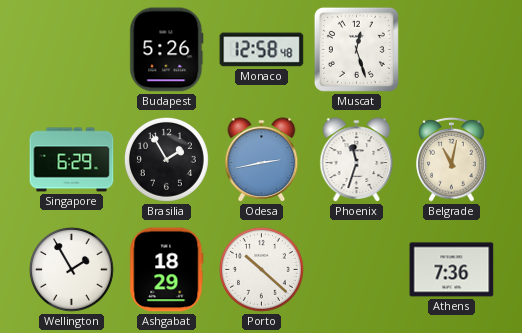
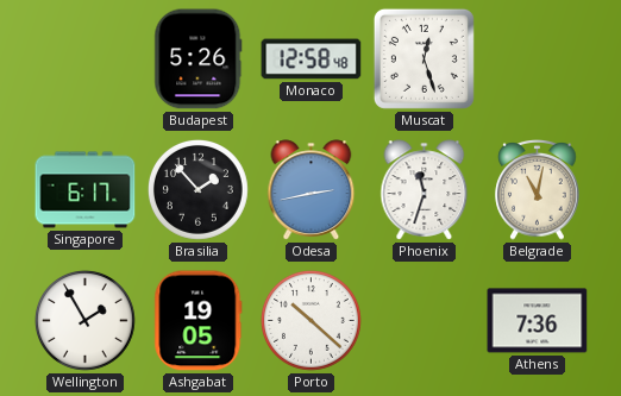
Singapore: 6:29 -> 6:17
Brasilia: 1:55 -> 1:53
Ashgabat: 18:29 -> 19:05
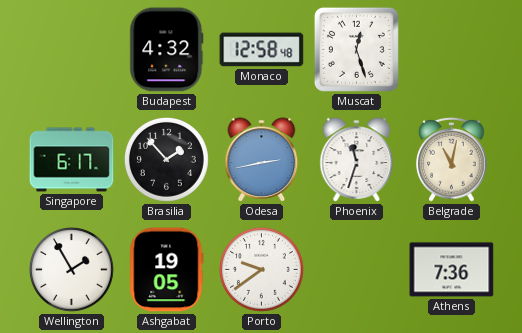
Budapest: 5:26 -> 4:32
Porto: 10:22 -> 9:39
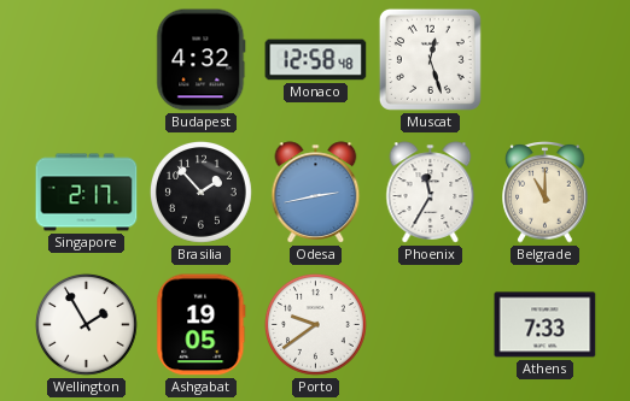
Singapore: 6:17 -> 2:17
Phoenix: 11:33 -> 11:35
Belgrade: 11:02 -> 11:00
Athens: 7:36 -> 7:33
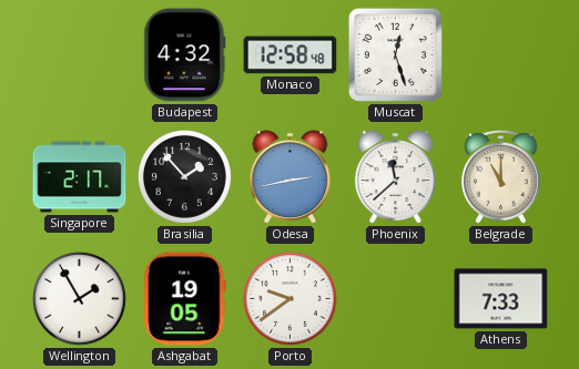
Phoenix: 11:35 -> 11:38
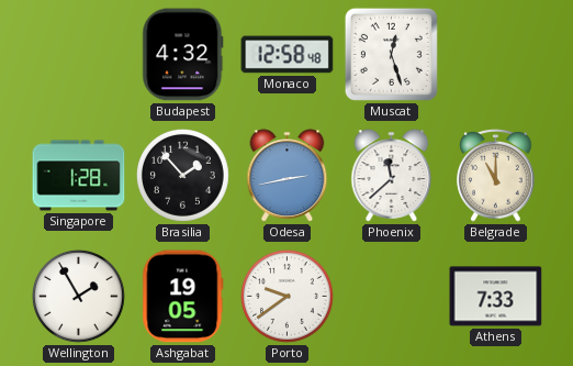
Singapore: 2:17 -> 1:28
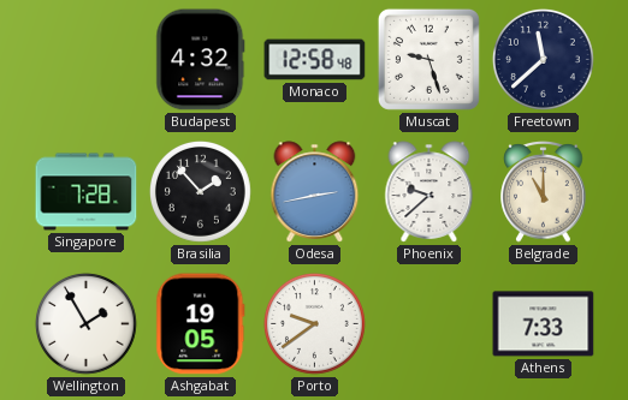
Muscat: 12:27 -> 9:27
Freetown: none -> 11:38
Singapore: 1:28 -> 7:28
Phoenix: 11:38 -> 9:38
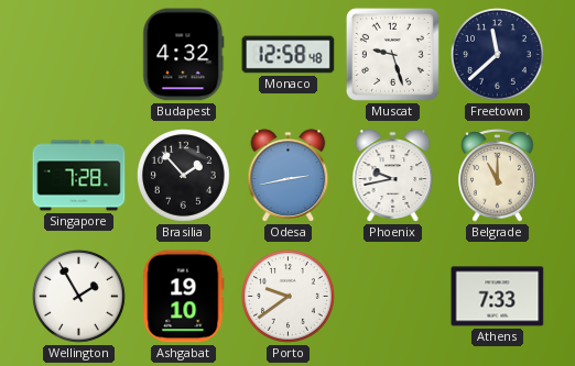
Phoenix: 9:38 -> 9:43
Ashgabat: 19:05 -> 19:10
